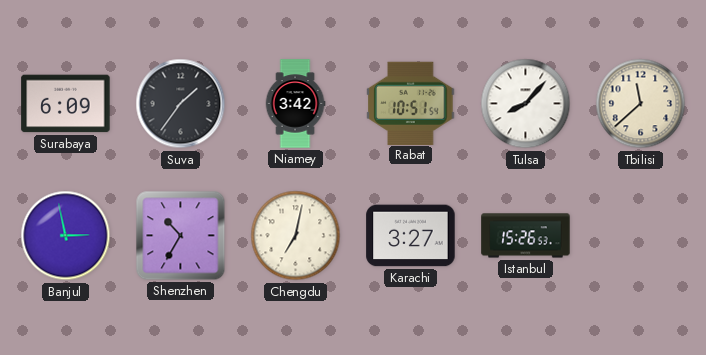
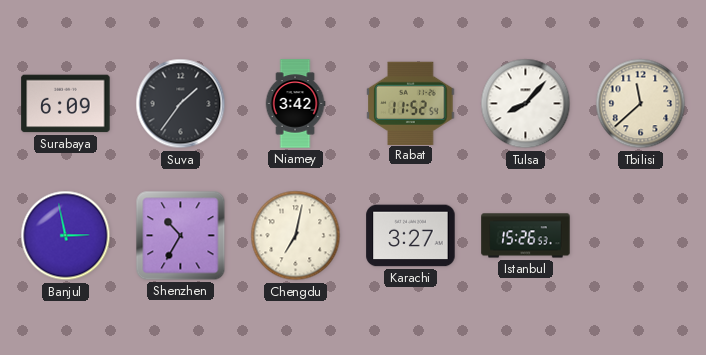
Rabat: 10:51 -> 11:52
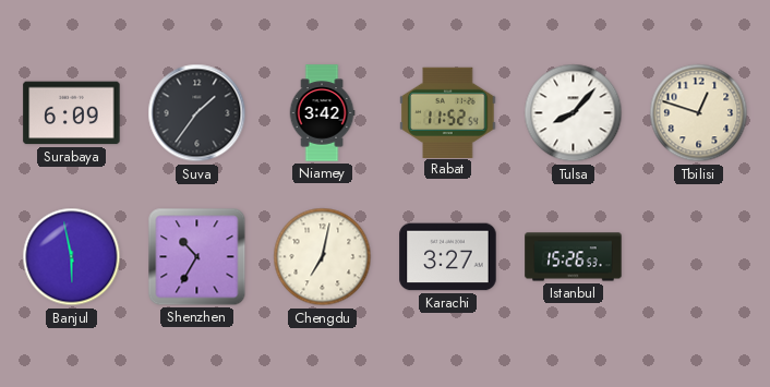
Tbilisi: 11:38 -> 12:48
Banjul: 2:58 -> 5:58
